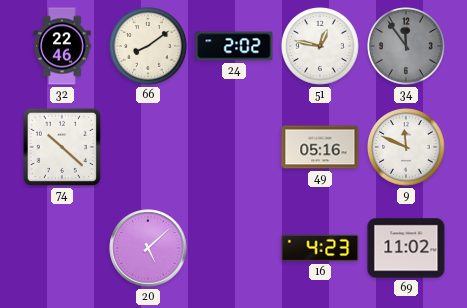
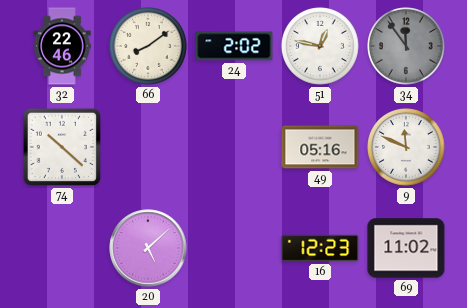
16: 4:23 -> 12:23
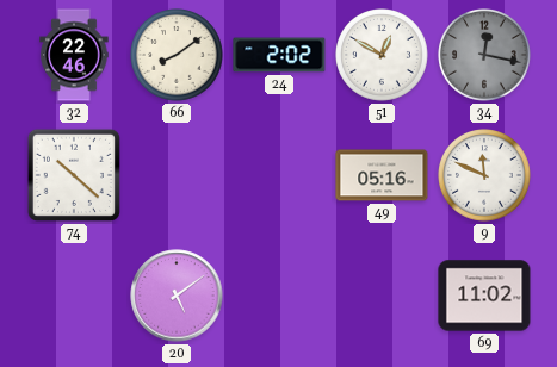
51: 12:47 -> 12:50
34: 11:54 -> 12:17
20: 5:08 -> 5:09
16: 12:23 -> none
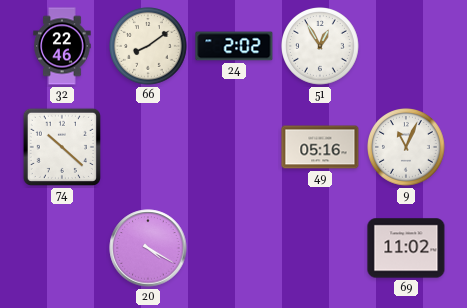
51: 12:50 -> 12:55
34: 12:17 -> none
9: 11:49 -> 11:04
20: 5:09 -> 4:20
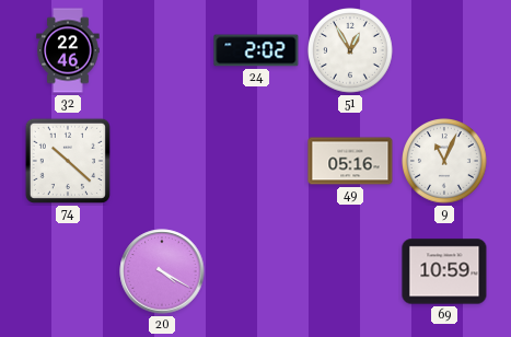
66: 8:09 -> none
69: 11:02 -> 10:59
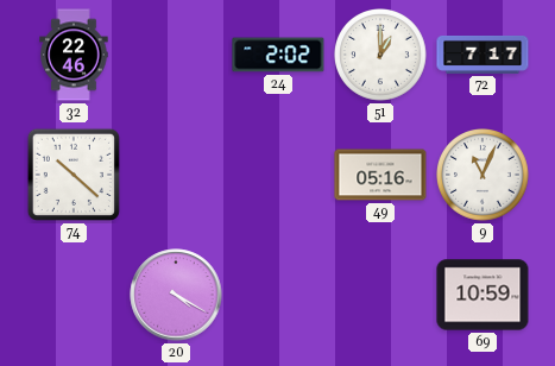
51: 12:55 -> 1:00
72: none -> 7:17
